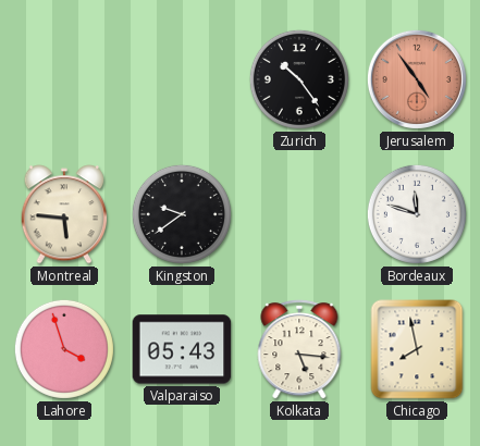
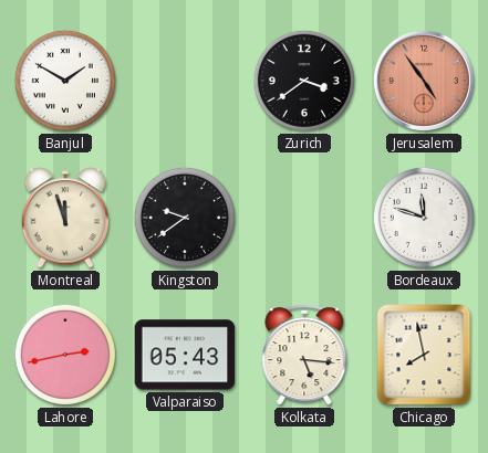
Banjul: none -> 1:50
Zurich: 10:24 -> 3:39
Montreal: 5:46 -> 11:57
Lahore: 3:57 -> 2:43
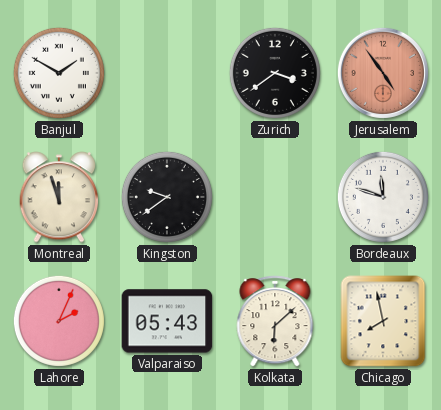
Lahore: 2:43 -> 2:04
Kolkata: 5:16 -> 6:08
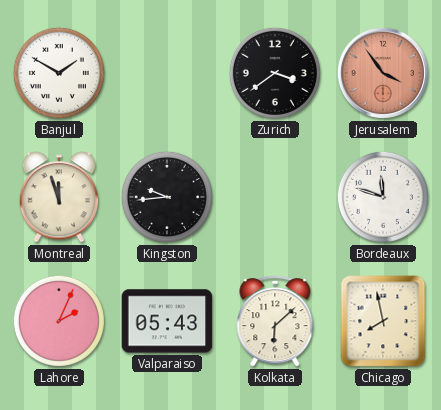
Jerusalem: 4:54 -> 3:54
Kingston: 9:39 -> 9:44
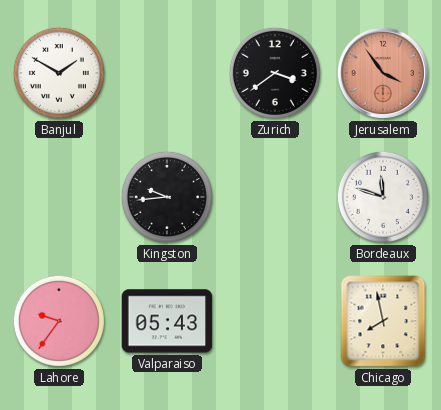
Montreal: 11:57 -> none
Lahore: 2:04 -> 9:36
Kolkata: 6:08 -> none
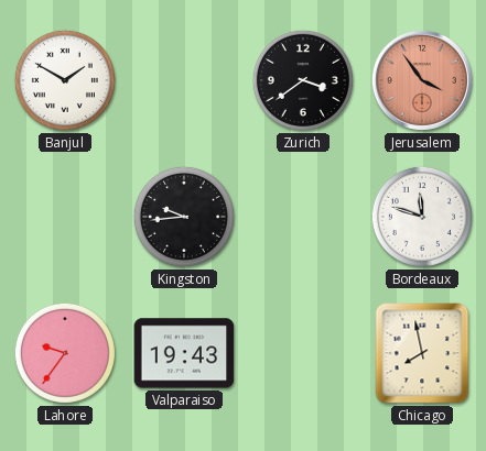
Valparaiso: 05:43 -> 19:43
